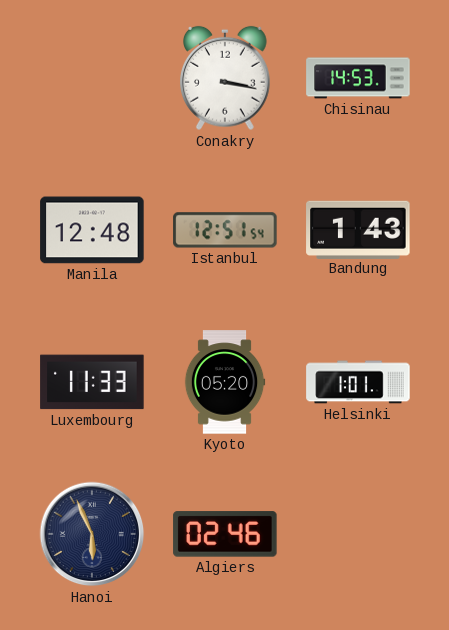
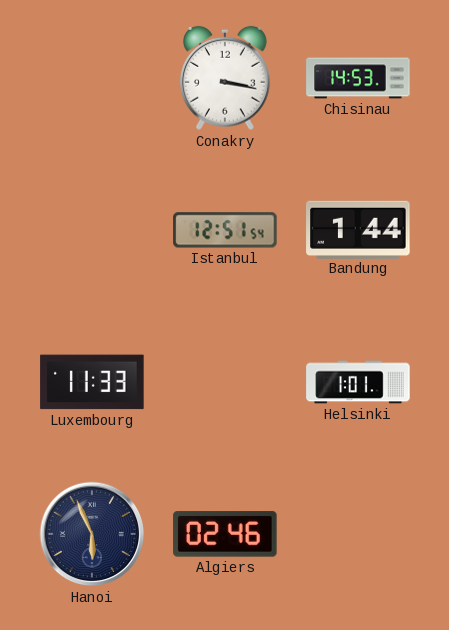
Manila: 12:48 -> none
Bandung: 1:43 -> 1:44
Kyoto: 05:20 -> none
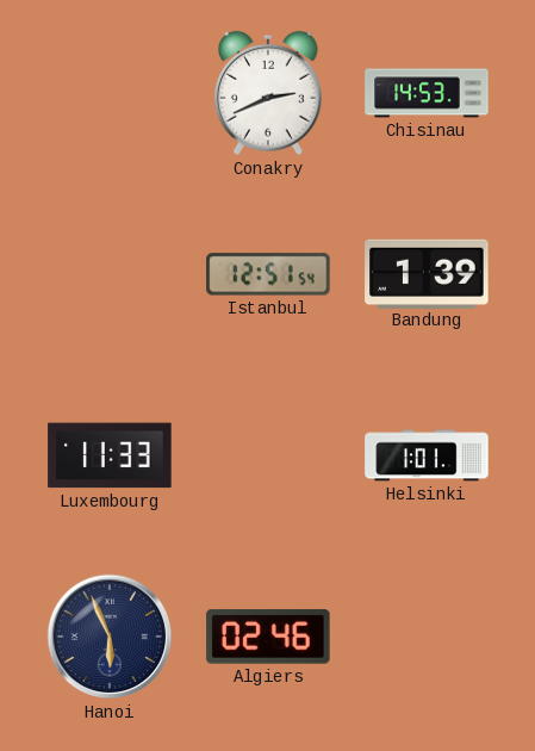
Conakry: 3:17 -> 2:41
Bandung: 1:44 -> 1:39
